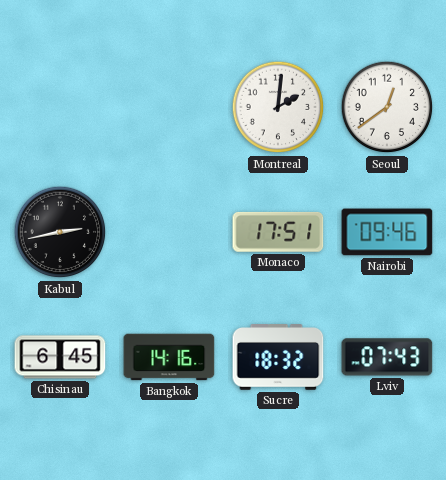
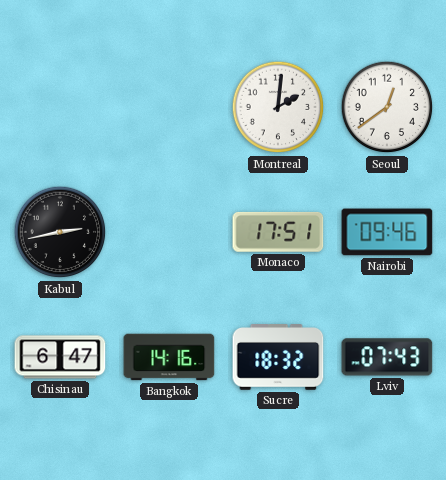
Chisinau: 6:45 -> 6:47
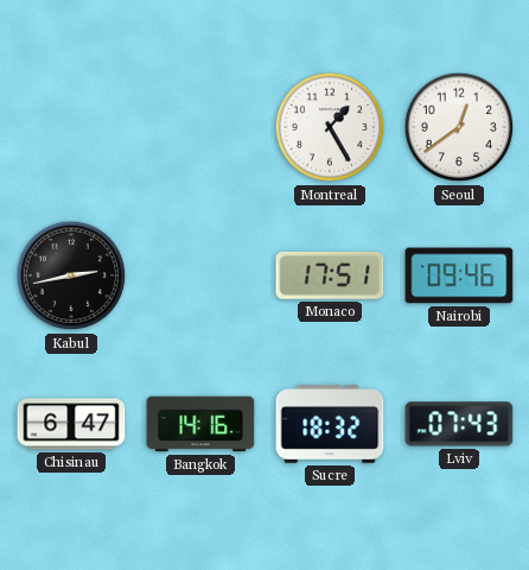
Montreal: 2:01 -> 1:25
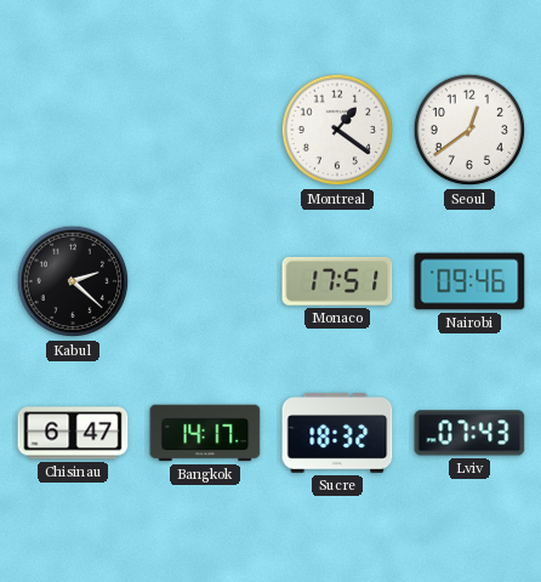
Montreal: 1:25 -> 1:21
Kabul: 2:43 -> 2:22
Bangkok: 14:16 -> 14:17
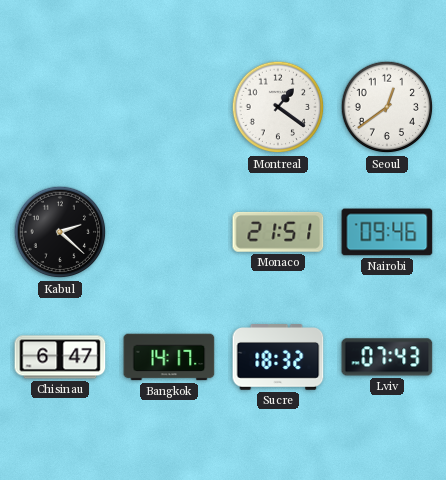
Monaco: 17:51 -> 21:51
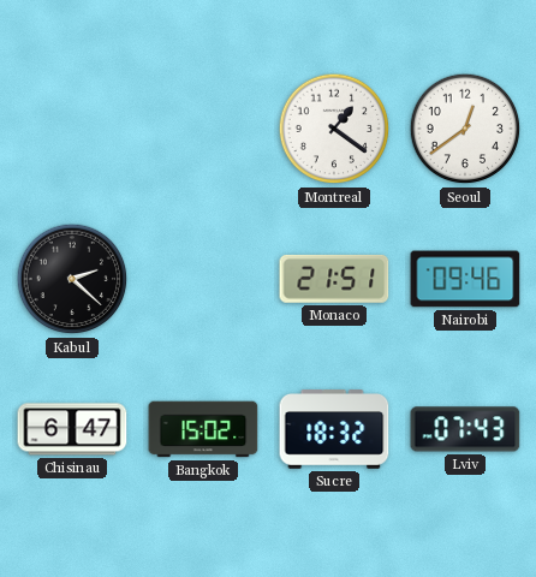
Bangkok: 14:17 -> 15:02
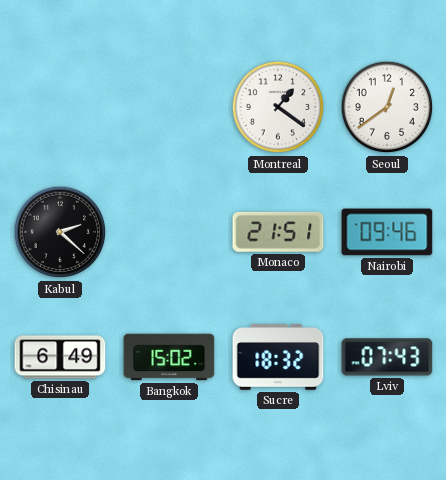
Chisinau: 6:47 -> 6:49
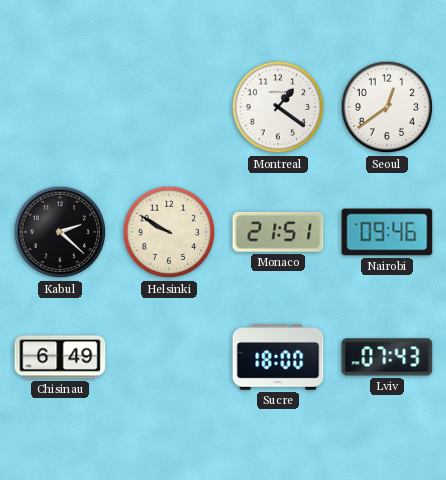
Helsinki: none -> 9:50
Bangkok: 15:02 -> none
Sucre: 18:32 -> 18:00
